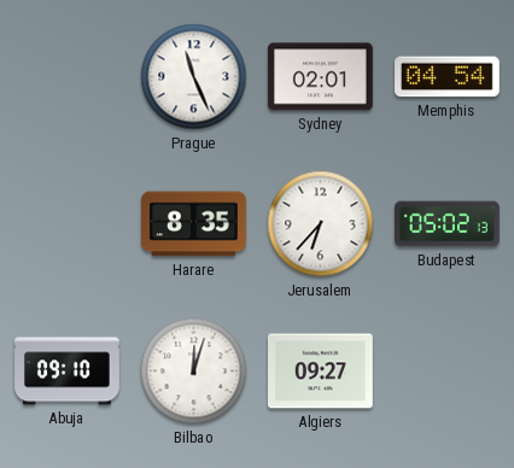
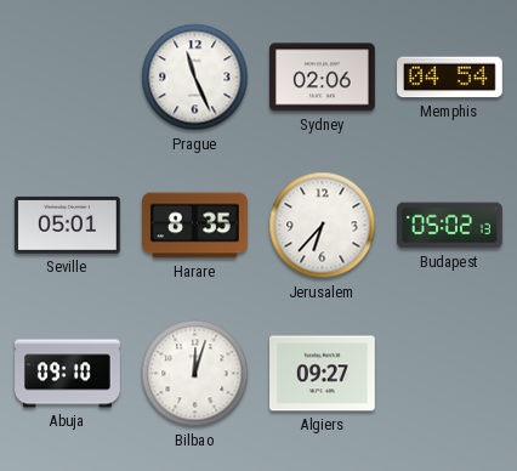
Sydney: 02:01 -> 02:06
Seville: none -> 05:01
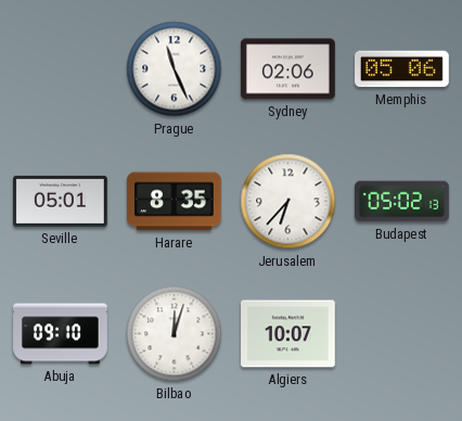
Memphis: 04:54 -> 05:06
Algiers: 09:27 -> 10:07
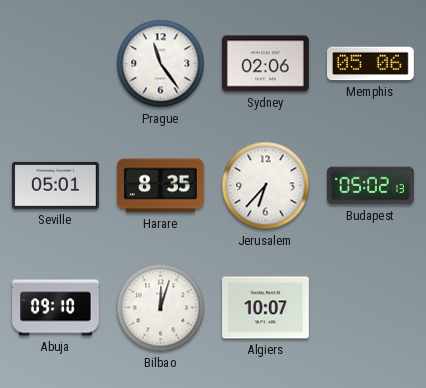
Prague: 11:26 -> 11:24
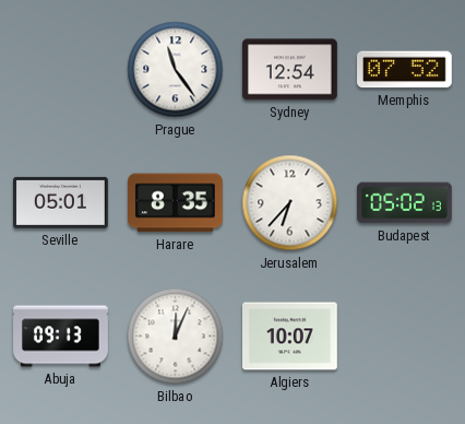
Sydney: 02:06 -> 12:54
Memphis: 05:06 -> 07:52
Abuja: 09:10 -> 09:13
Bilbao: 12:03 -> 12:04
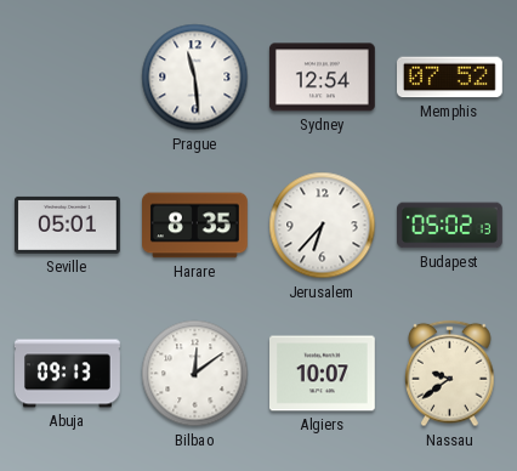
Prague: 11:24 -> 11:29
Bilbao: 12:04 -> 12:09
Nassau: none -> 9:39
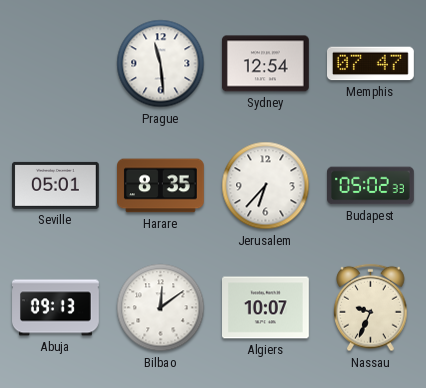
Memphis: 07:52 -> 07:47
Budapest: 05:02:13 -> 05:02:33
Nassau: 9:39 -> 9:34
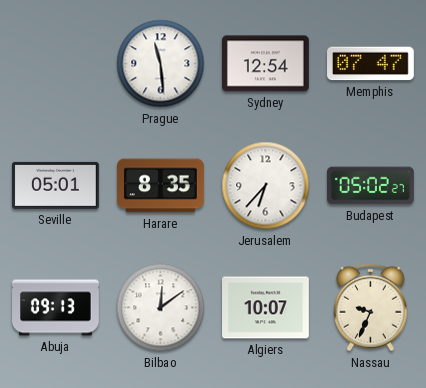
Budapest: 05:02:33 -> 05:02:27
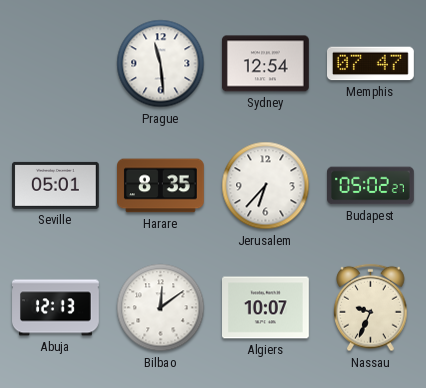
Abuja: 09:13 -> 12:13
